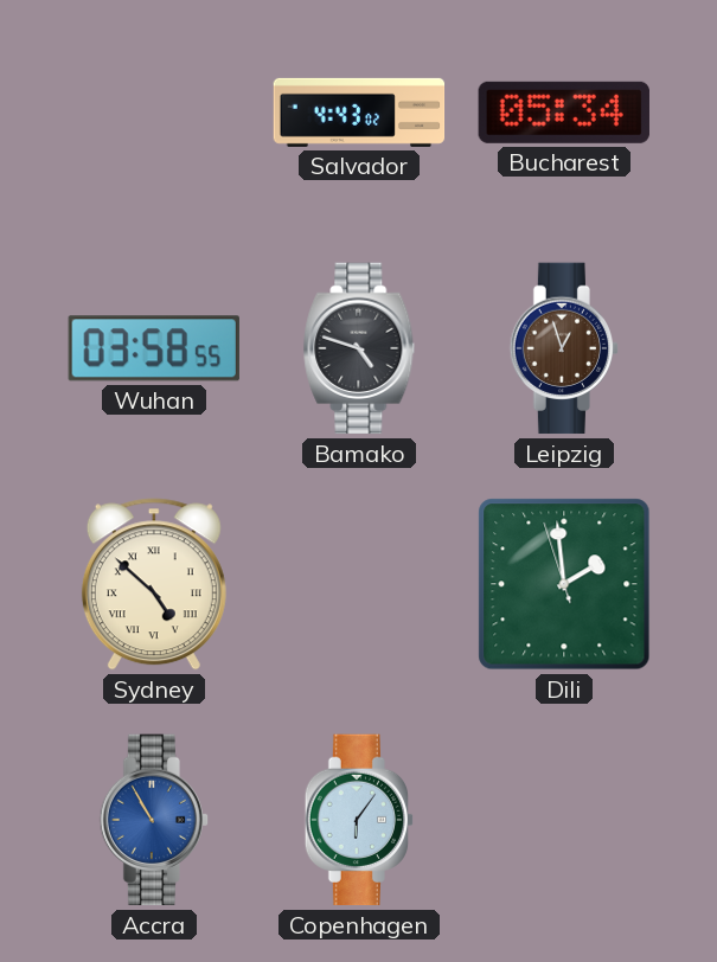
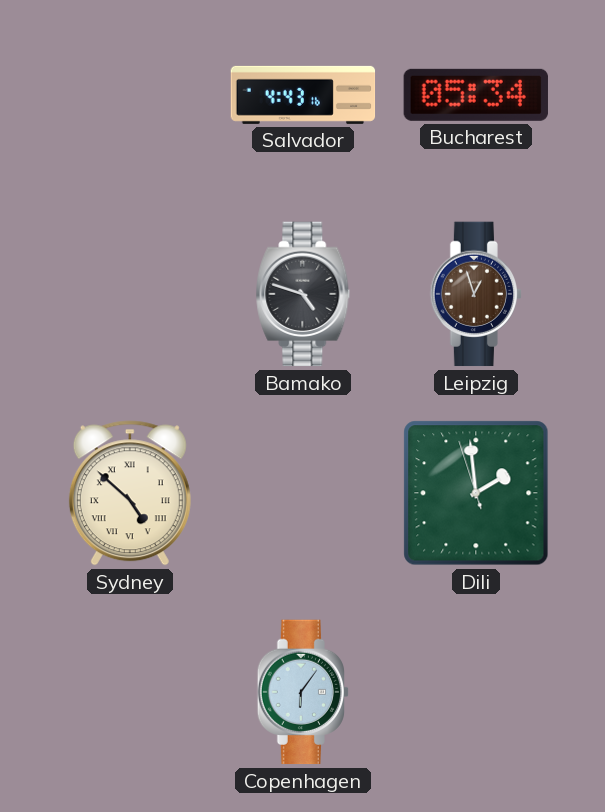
Salvador: 4:43:02 -> 4:43:16
Wuhan: 03:58 -> none
Accra: 10:55 -> none
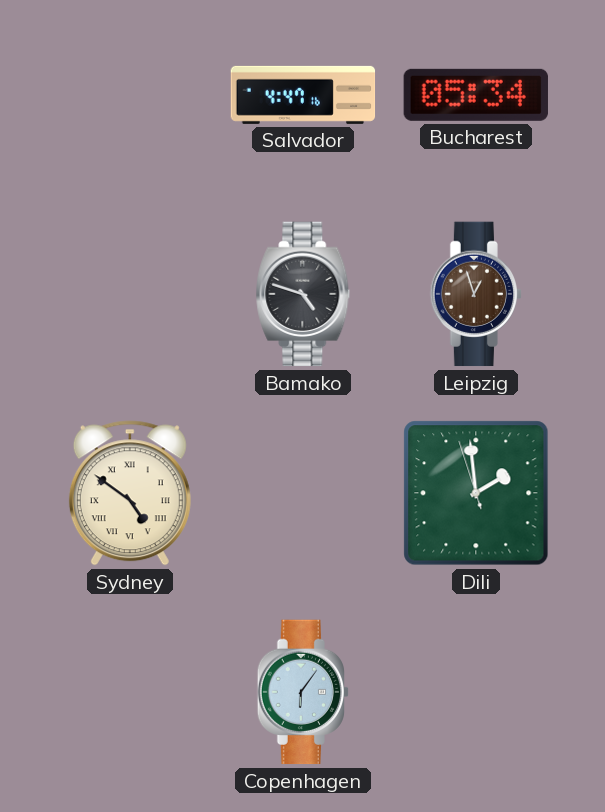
Salvador: 4:43 -> 4:47
Sydney: 4:52 -> 4:51
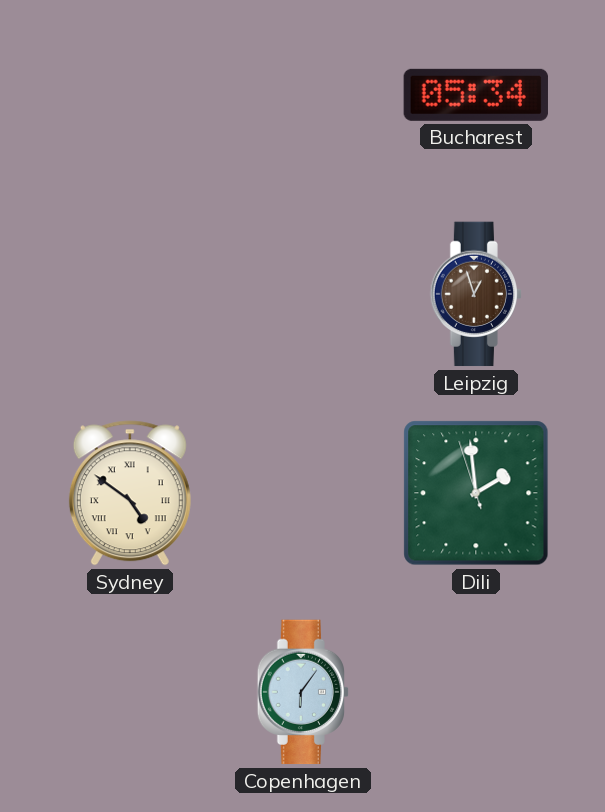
Salvador: 4:47 -> none
Bamako: 4:48 -> none
